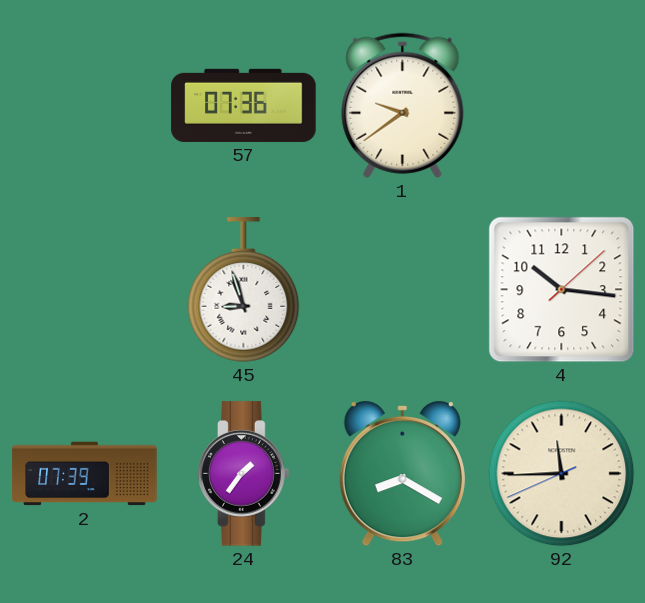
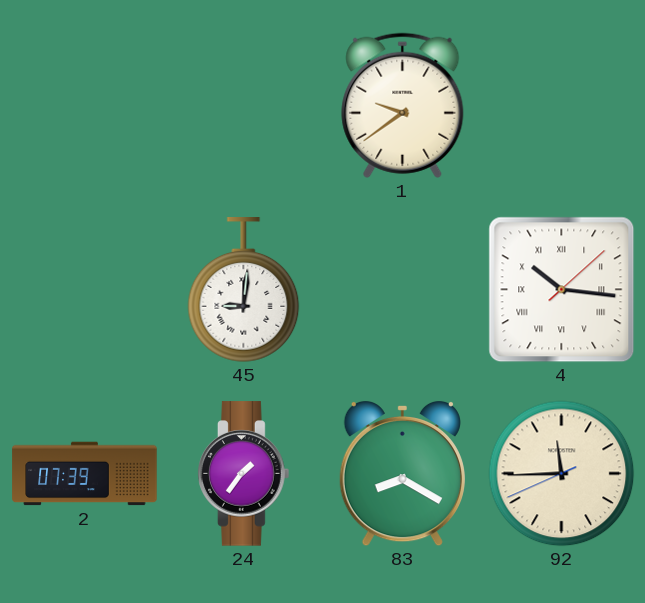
57: 07:36 -> none
45: 8:57 -> 9:01
4 numerals: Arabic -> Roman
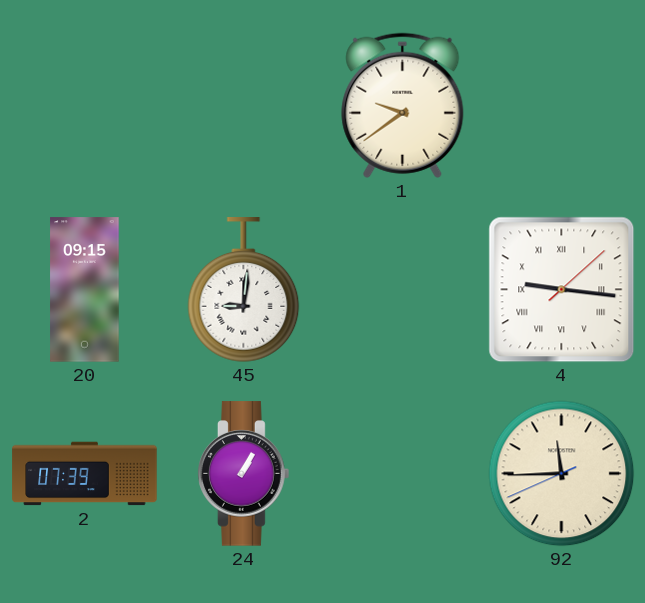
20: none -> 09:15
4: 10:16 -> 9:16
24: 1:36 -> 1:05
83: 8:20 -> none
